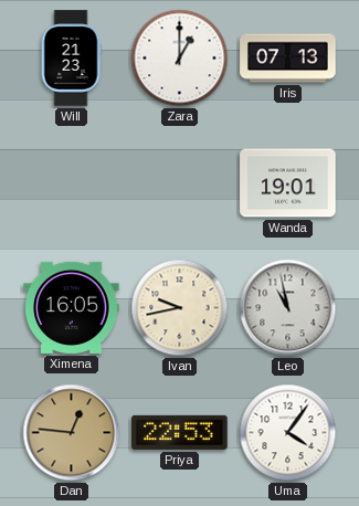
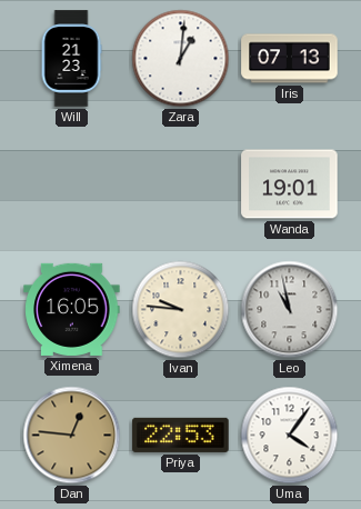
Zara: 1:00 -> 1:01
Ivan: 9:43 -> 9:46
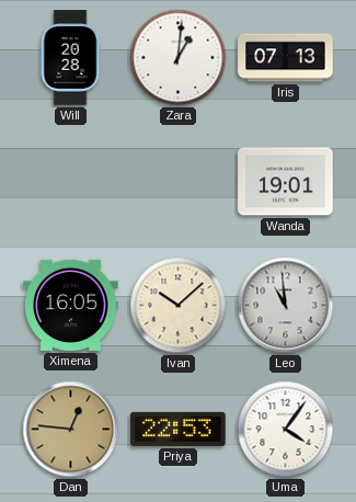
Will: 21:23 -> 20:28
Ivan: 9:46 -> 10:08
Leo: 10:58 -> 10:59
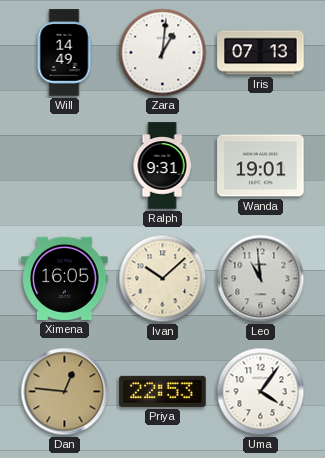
Will: 20:28 -> 14:49
Ralph: none -> 9:31
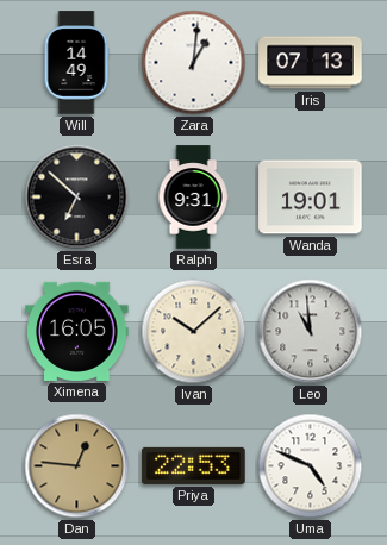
Esra: none -> 6:52
Uma: 4:06 -> 4:49
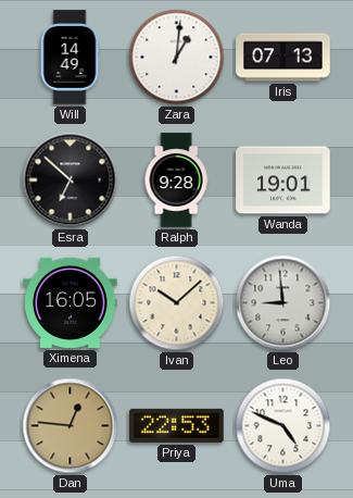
Ralph: 9:31 -> 9:28
Leo: 10:59 -> 8:59
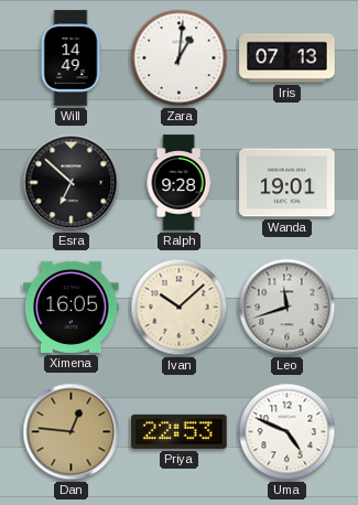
Leo: 8:59 -> 11:42
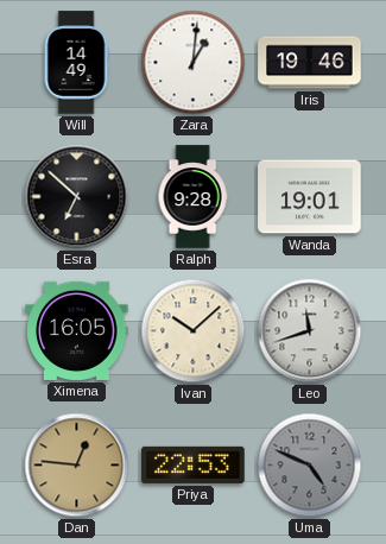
Iris: 07:13 -> 19:46
Uma dial: white -> grey
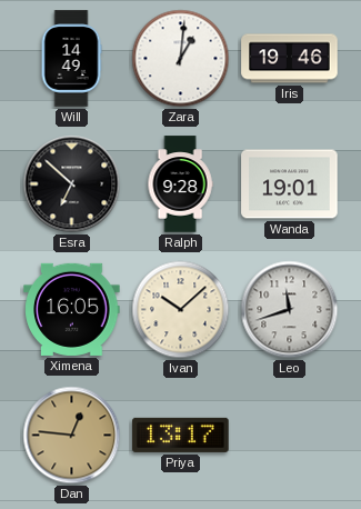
Priya: 22:53 -> 13:17
Uma: 4:49 -> none
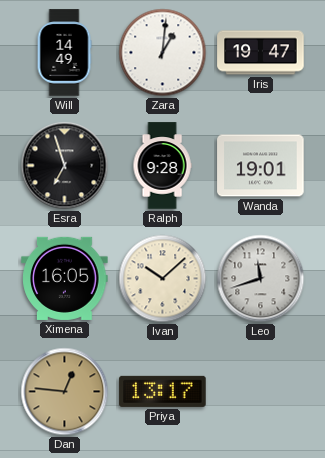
Iris: 19:46 -> 19:47
Esra: 6:52 -> 6:57
